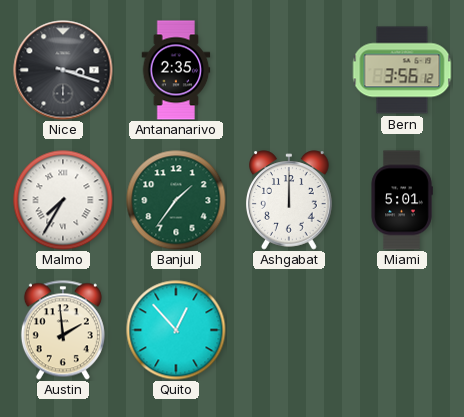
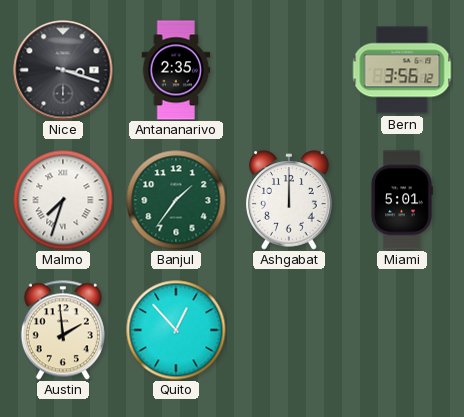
Malmo: 7:35 -> 7:33
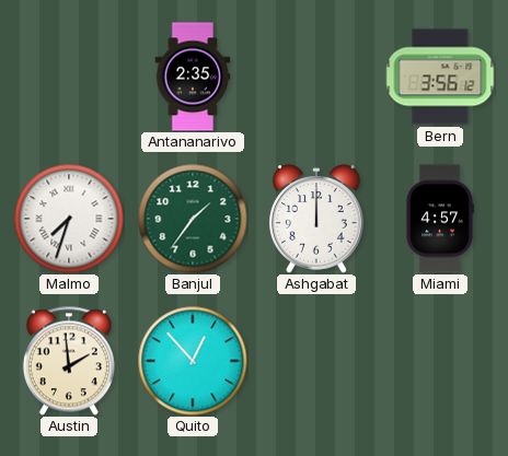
Nice: 3:18 -> none
Miami: 5:01 -> 4:57
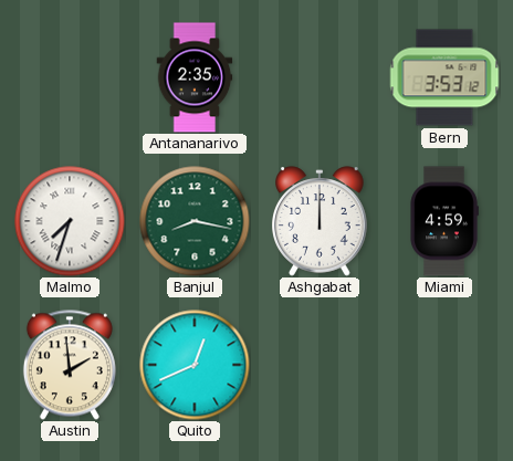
Bern: 3:56 -> 3:53
Banjul: 1:36 -> 8:17
Miami: 4:57 -> 4:59
Quito: 12:53 -> 12:41
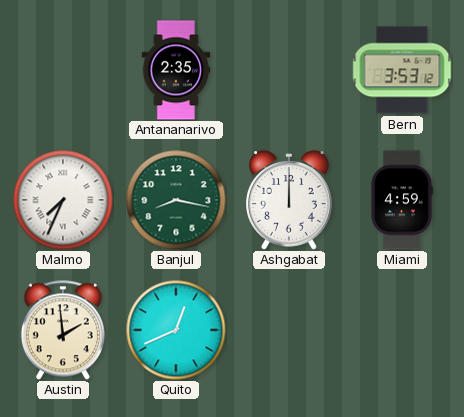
Malmo: 7:33 -> 7:34
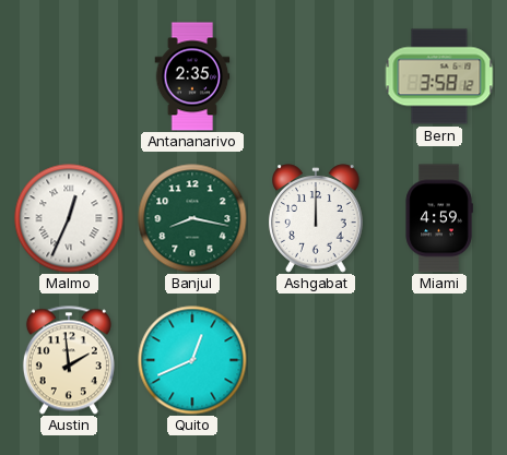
Bern: 3:53 -> 3:58
Malmo: 7:34 -> 12:34
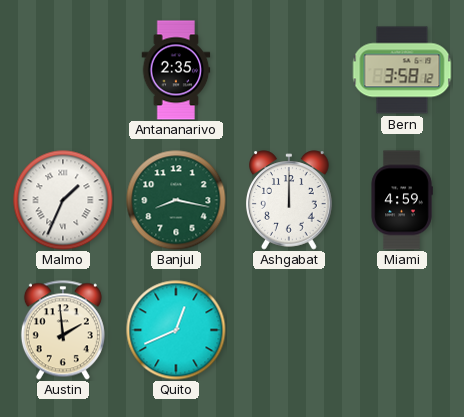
Malmo: 12:34 -> 1:34
